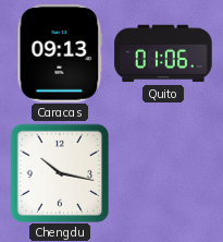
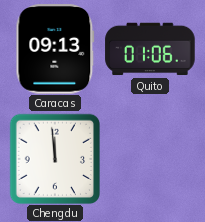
Chengdu: 10:17 -> 11:59
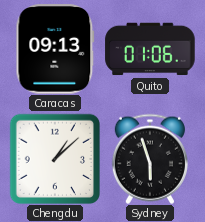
Chengdu: 11:59 -> 1:08
Sydney: none -> 5:57
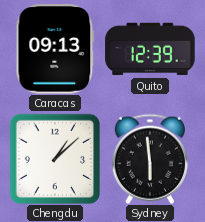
Quito: 01:06 -> 12:39
Sydney: 5:57 -> 5:59
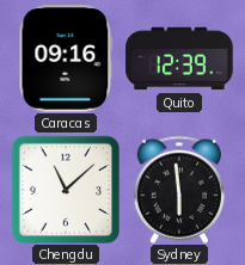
Caracas: 09:13 -> 09:16
Chengdu: 1:08 -> 11:08
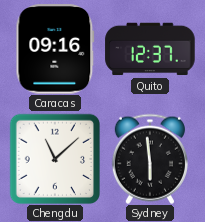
Quito: 12:39 -> 12:37
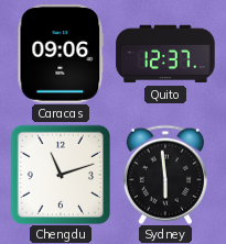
Caracas: 09:16 -> 09:06
Chengdu: 11:08 -> 11:12
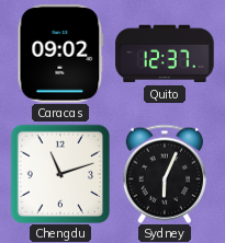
Caracas: 09:06 -> 09:02
Sydney: 5:59 -> 6:04
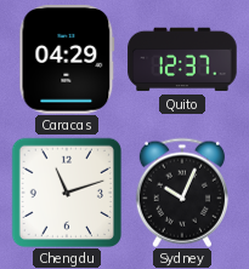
Caracas: 09:02 -> 04:29
Sydney: 6:04 -> 10:04
